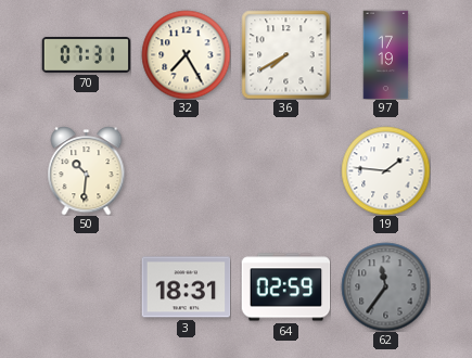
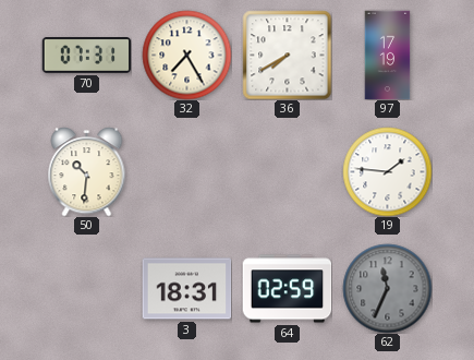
62: 11:36 -> 11:34
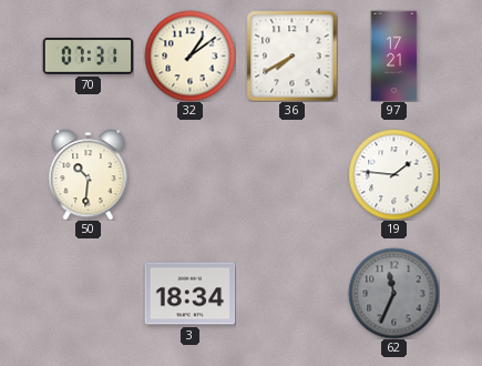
32: 7:25 -> 1:09
97: 17:19 -> 17:21
3: 18:31 -> 18:34
64: 02:59 -> none
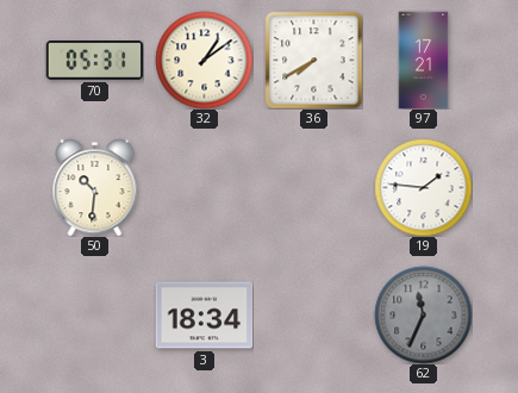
70: 07:31 -> 05:31
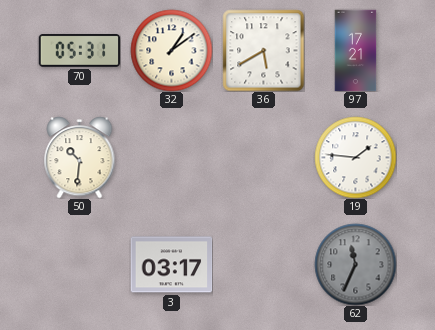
36: 7:40 -> 5:40
3: 18:34 -> 03:17
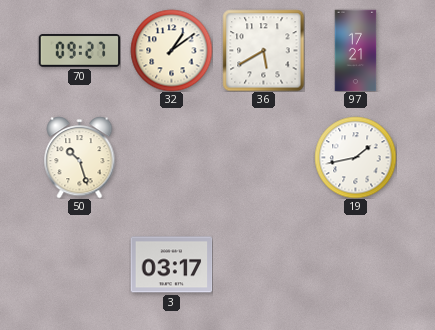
70: 05:31 -> 09:27
50: 10:31 -> 10:27
19: 1:46 -> 1:43
62: 11:34 -> none
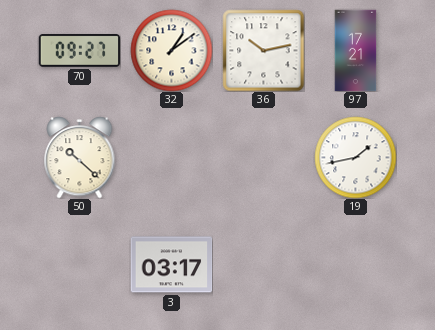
36: 5:40 -> 10:13
50: 10:27 -> 10:22
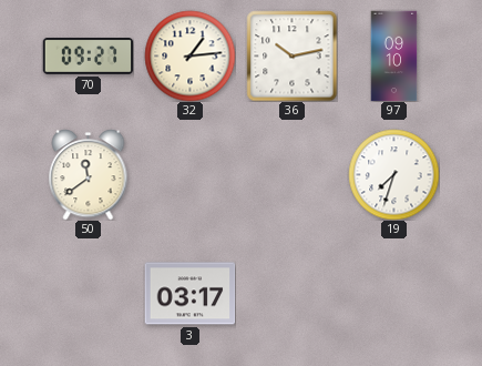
32: 1:09 -> 1:14
97: 17:21 -> 09:10
50: 10:22 -> 11:39
19: 1:43 -> 7:33
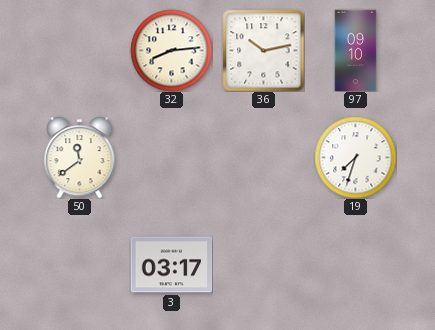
70: 09:27 -> none
32: 1:14 -> 8:14
